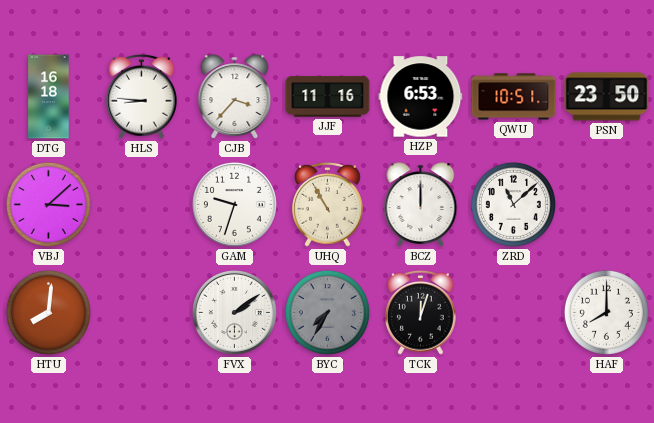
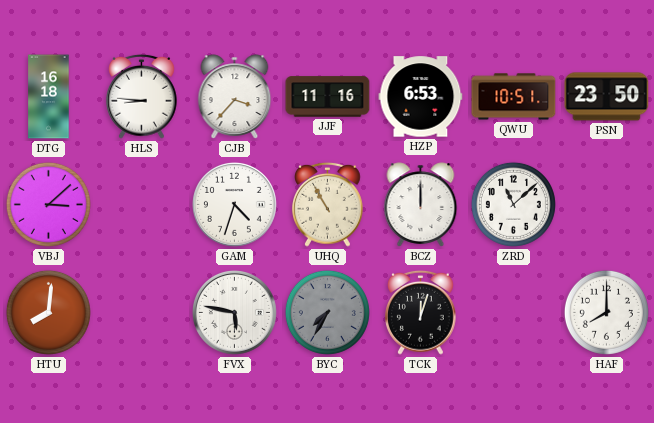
GAM: 9:33 -> 4:33
FVX: 2:09 -> 5:47
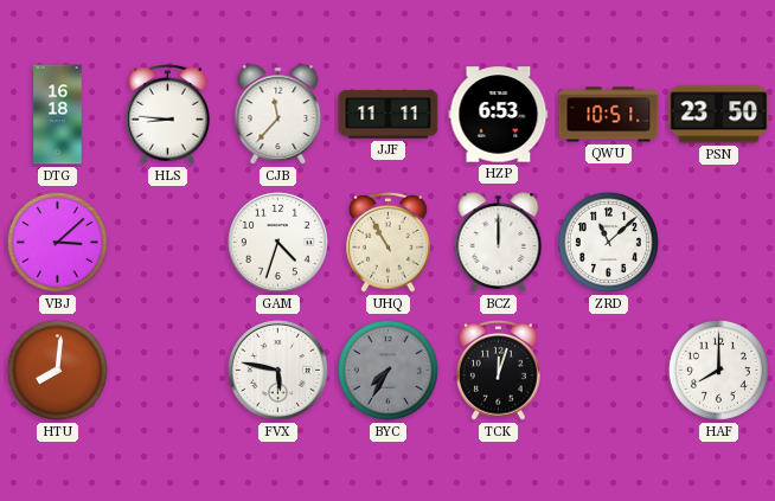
CJB: 3:37 -> 11:37
JJF: 11:16 -> 11:11
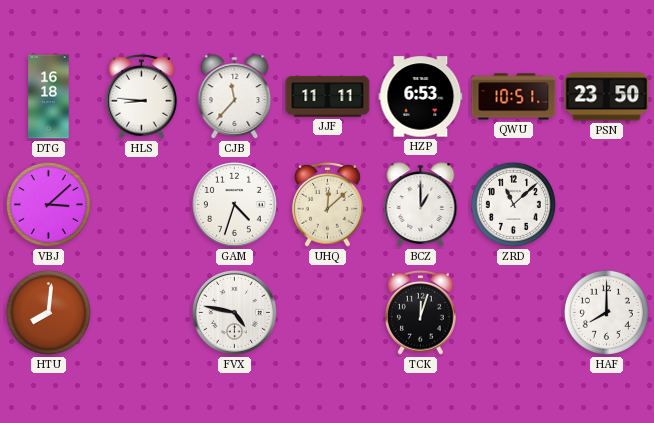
UHQ: 10:55 -> 12:08
BCZ: 12:00 -> 1:00
FVX: 5:47 -> 4:47
BYC: 7:35 -> none
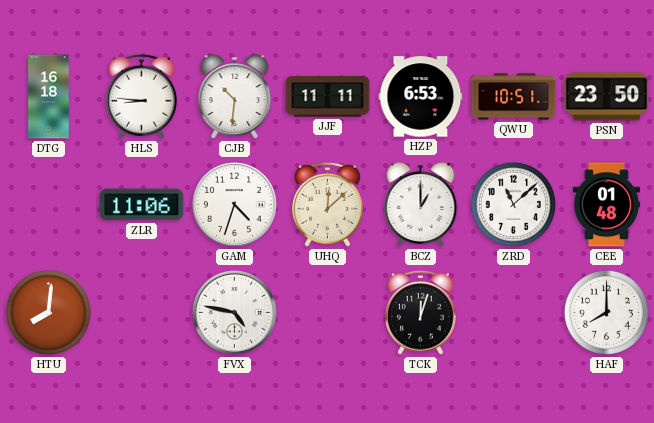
CJB: 11:37 -> 10:31
VBJ: 3:08 -> none
ZLR: none -> 11:06
CEE: none -> 01:48
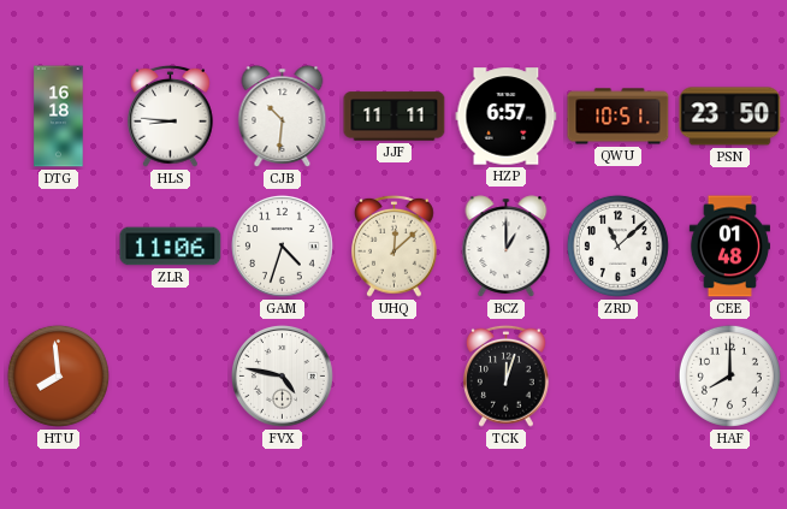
HZP: 6:53 -> 6:57
HTU: 8:01 -> 7:59
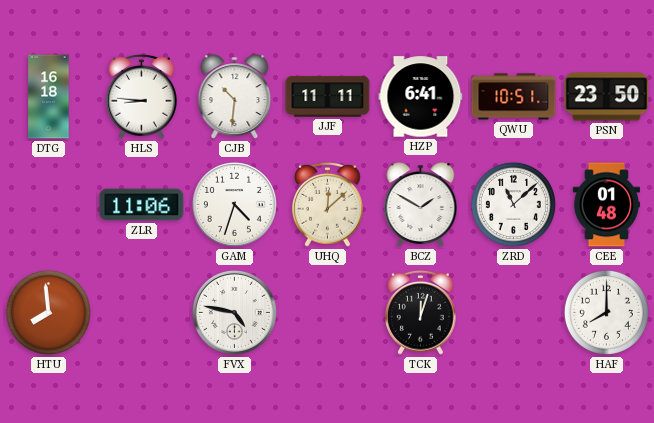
HZP: 6:57 -> 6:41
BCZ: 1:00 -> 1:50
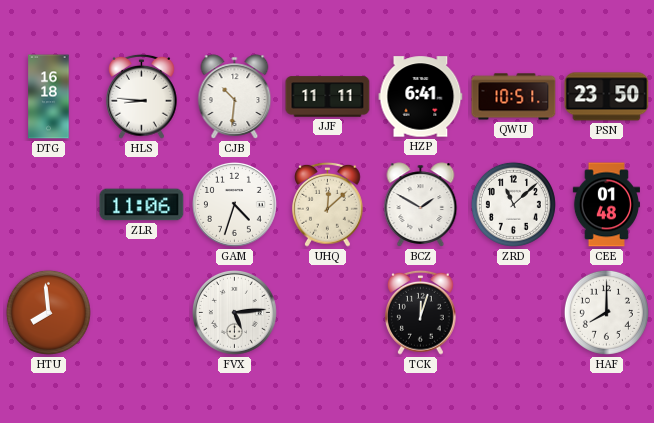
FVX: 4:47 -> 5:14
